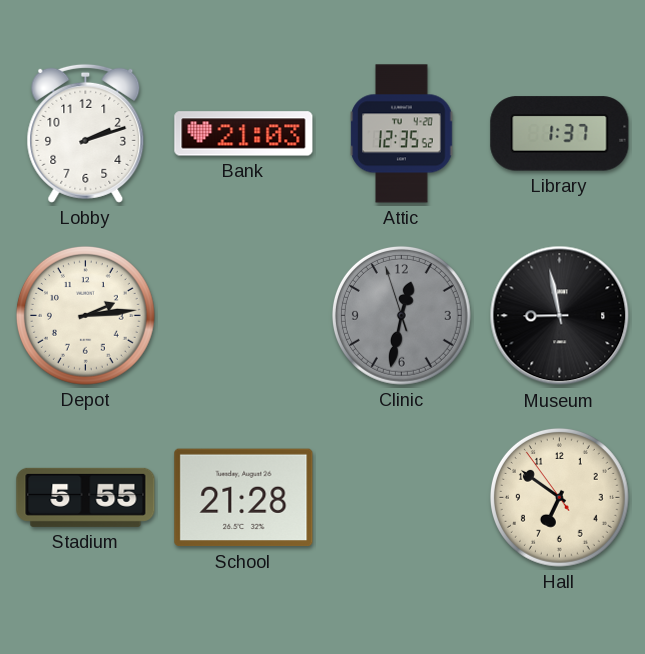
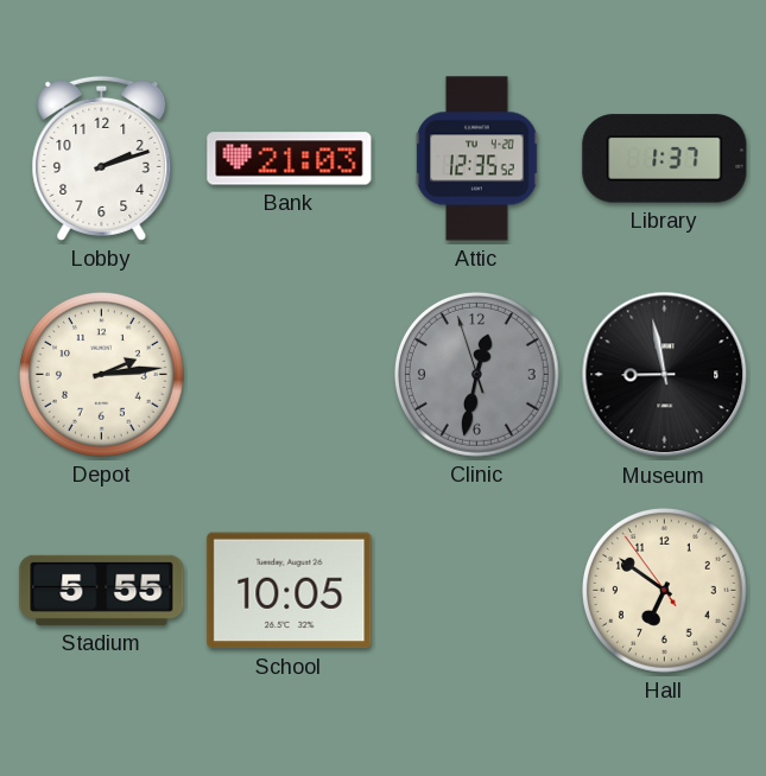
School: 21:28 -> 10:05
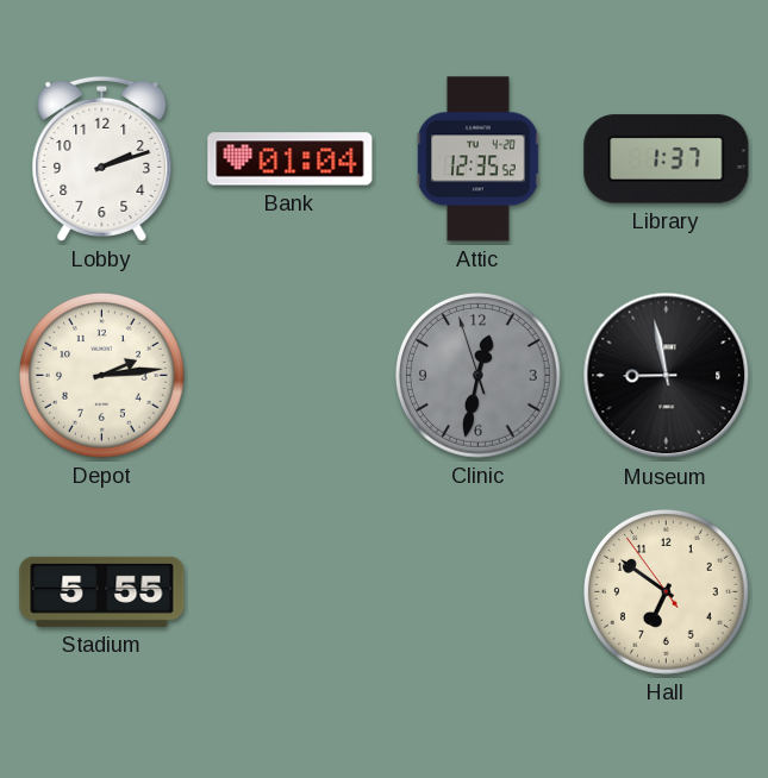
Bank: 21:03 -> 01:04
School: 10:05 -> none
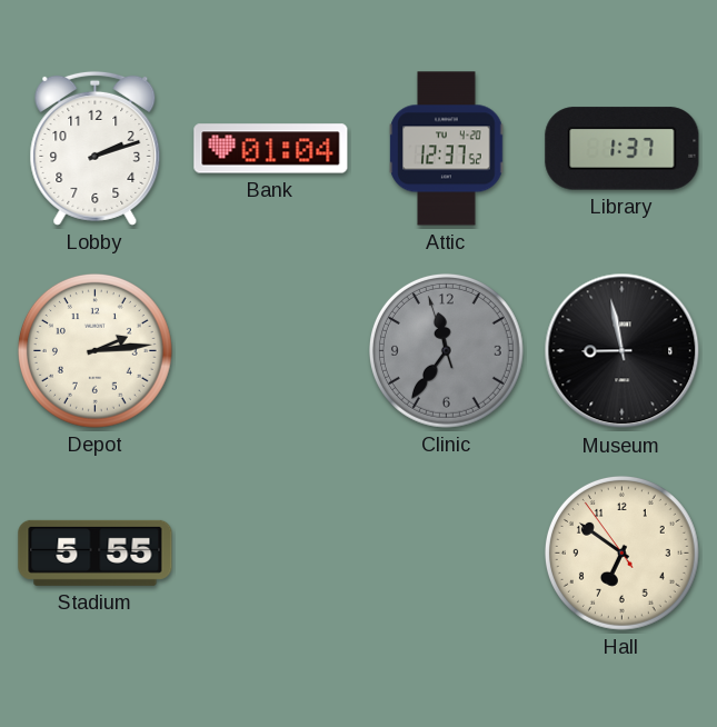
Attic: 12:35 -> 12:37
Clinic: 12:31 -> 11:35
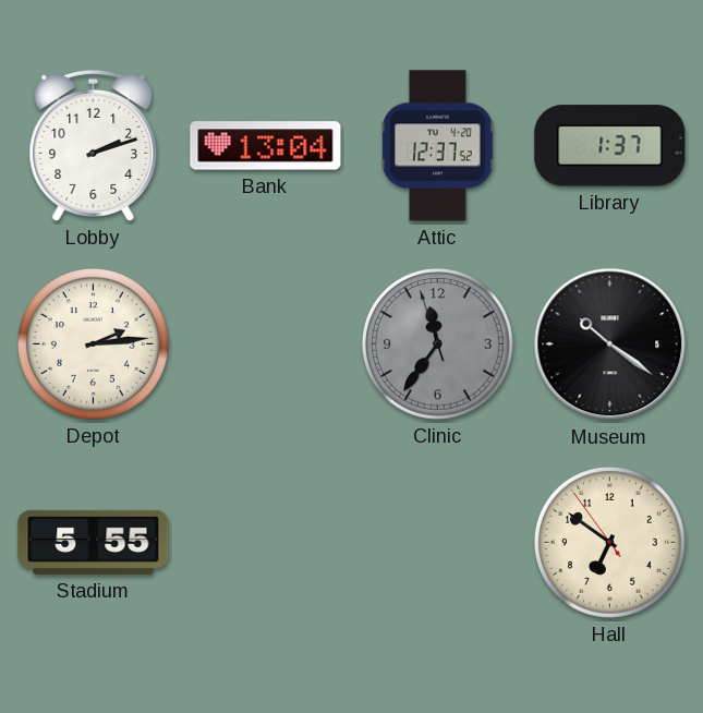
Bank: 01:04 -> 13:04
Museum: 8:58 -> 10:21
